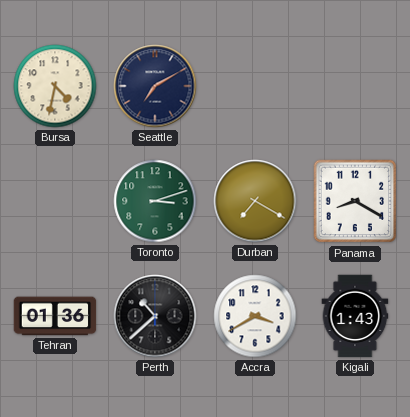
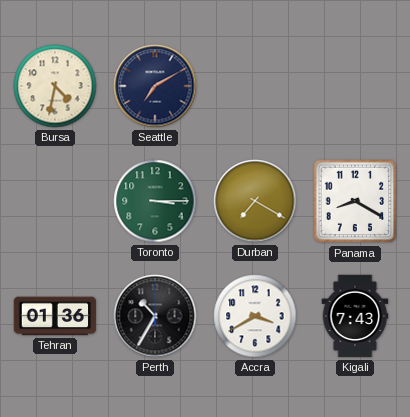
Toronto: 3:12 -> 3:15
Perth: 10:38 -> 10:35
Kigali: 1:43 -> 7:43
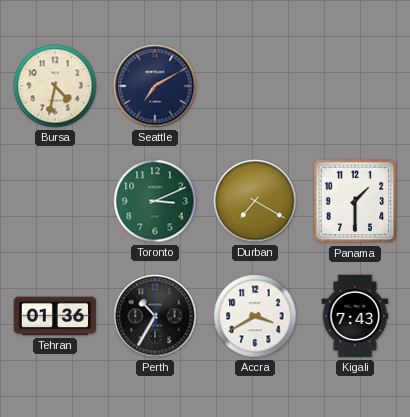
Toronto: 3:15 -> 3:11
Panama: 8:20 -> 1:30
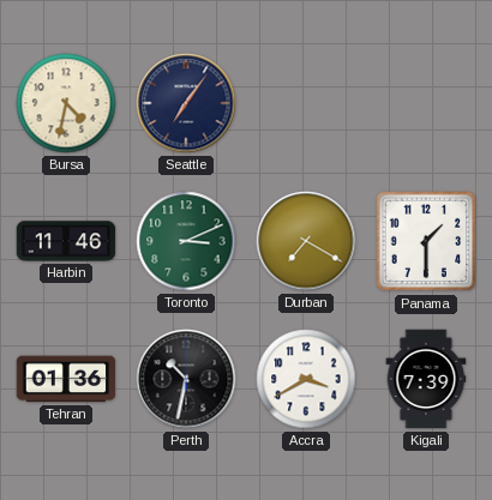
Seattle: 7:10 -> 7:06
Harbin: none -> 11:46
Perth: 10:35 -> 10:32
Kigali: 7:43 -> 7:39
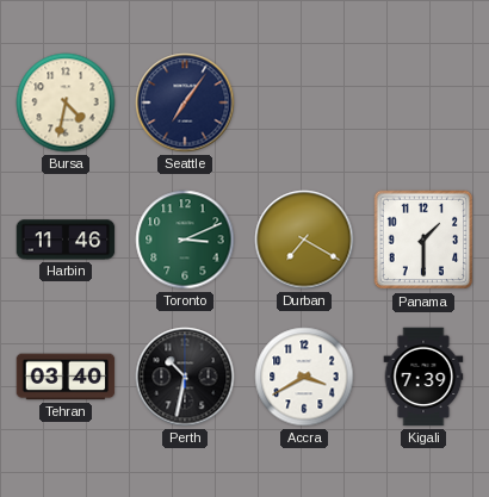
Tehran: 01:36 -> 03:40
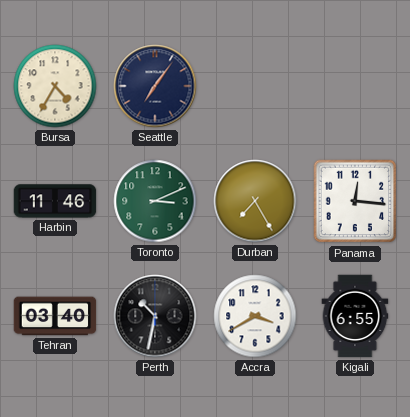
Bursa: 4:32 -> 4:35
Durban: 7:20 -> 7:25
Panama: 1:30 -> 12:16
Kigali: 7:39 -> 6:55
